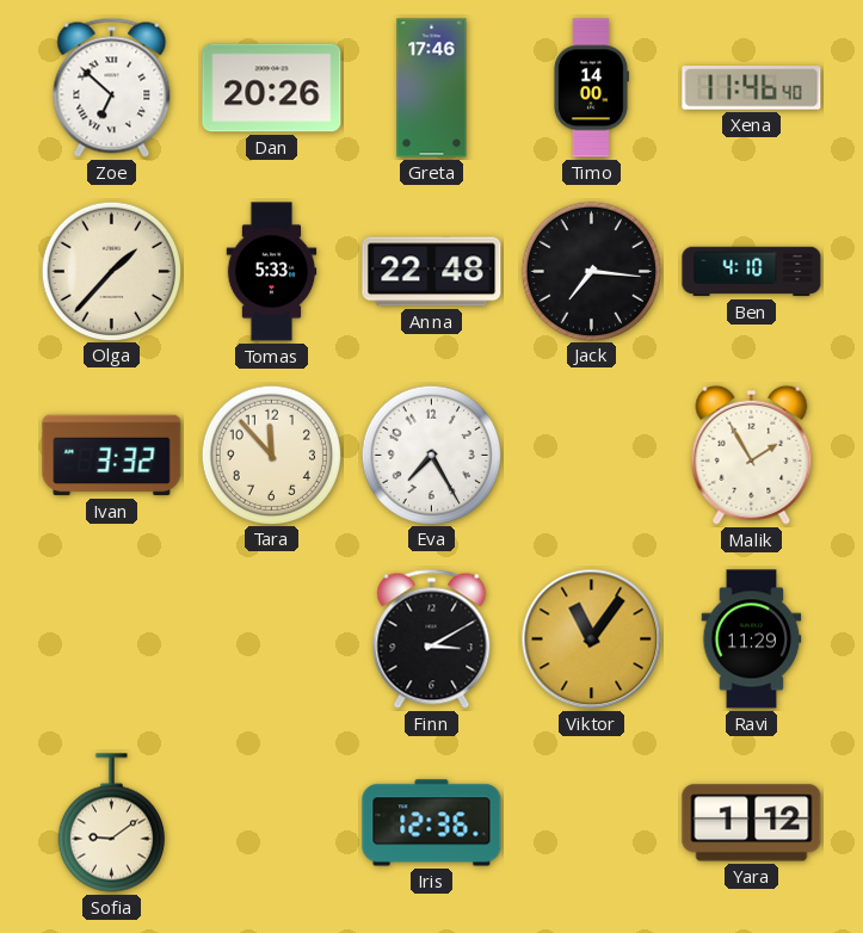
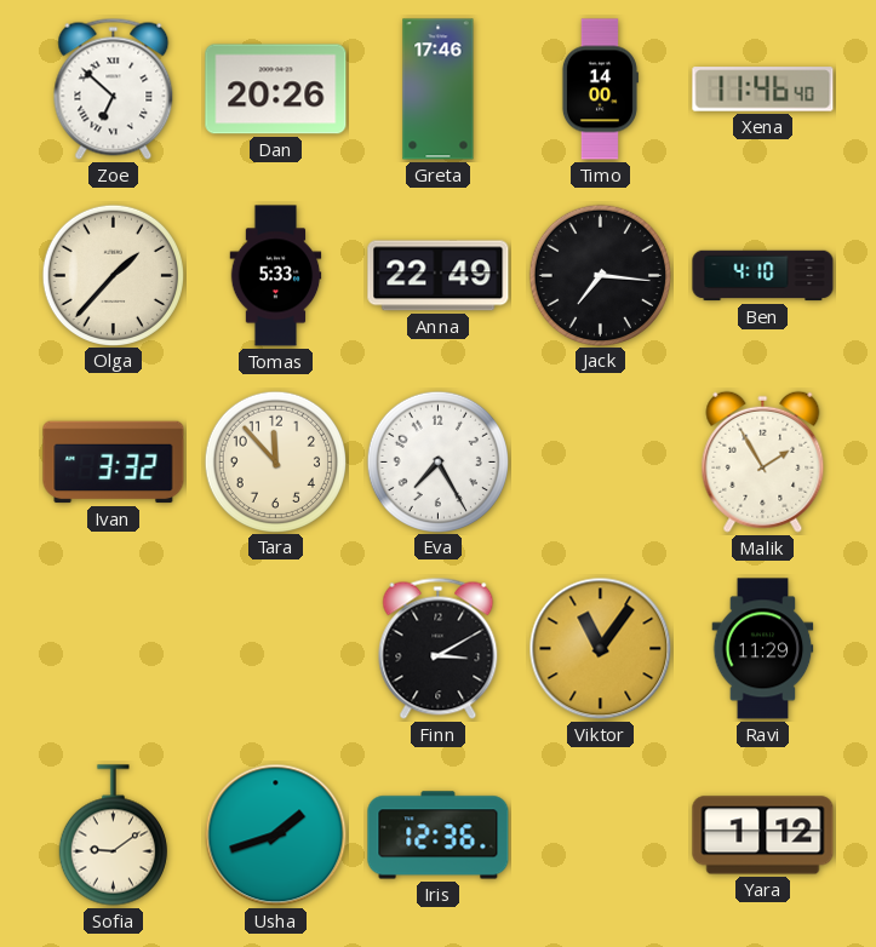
Anna: 22:48 -> 22:49
Usha: none -> 1:42
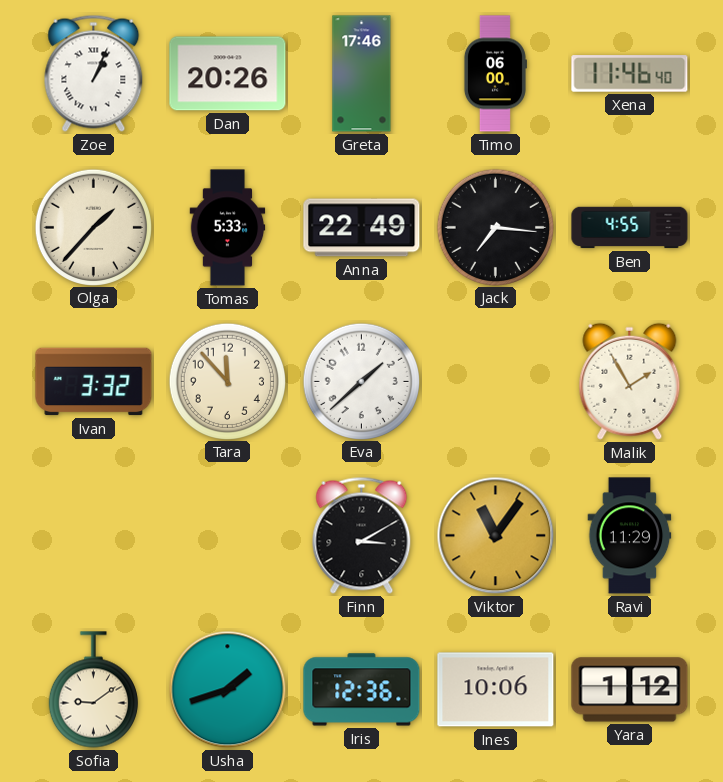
Zoe: 6:52 -> 1:04
Timo: 14:00 -> 06:00
Ben: 4:10 -> 4:55
Eva: 7:25 -> 1:38
Ines: none -> 10:06
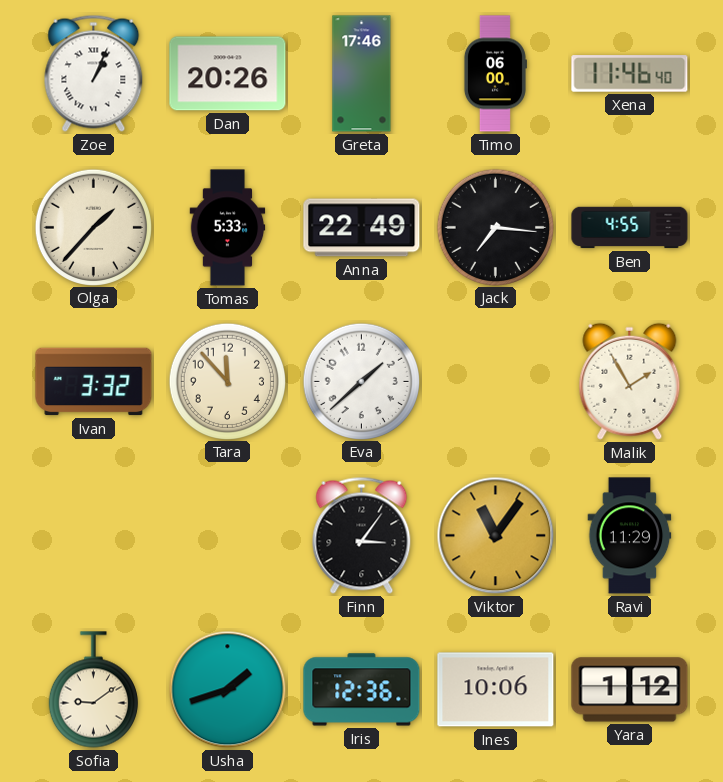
Finn: 3:10 -> 3:06
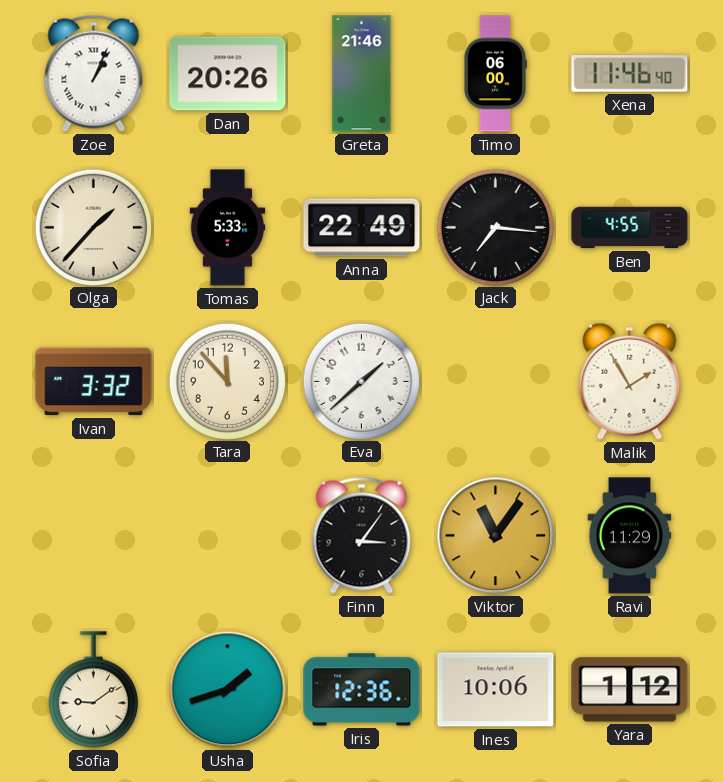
Greta: 17:46 -> 21:46
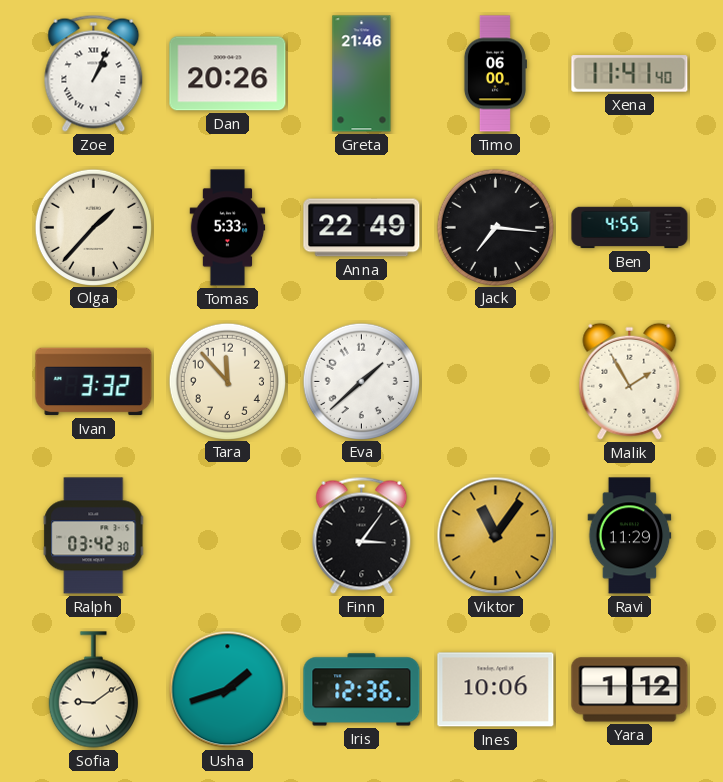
Xena: 11:46 -> 11:41
Ralph: none -> 03:42
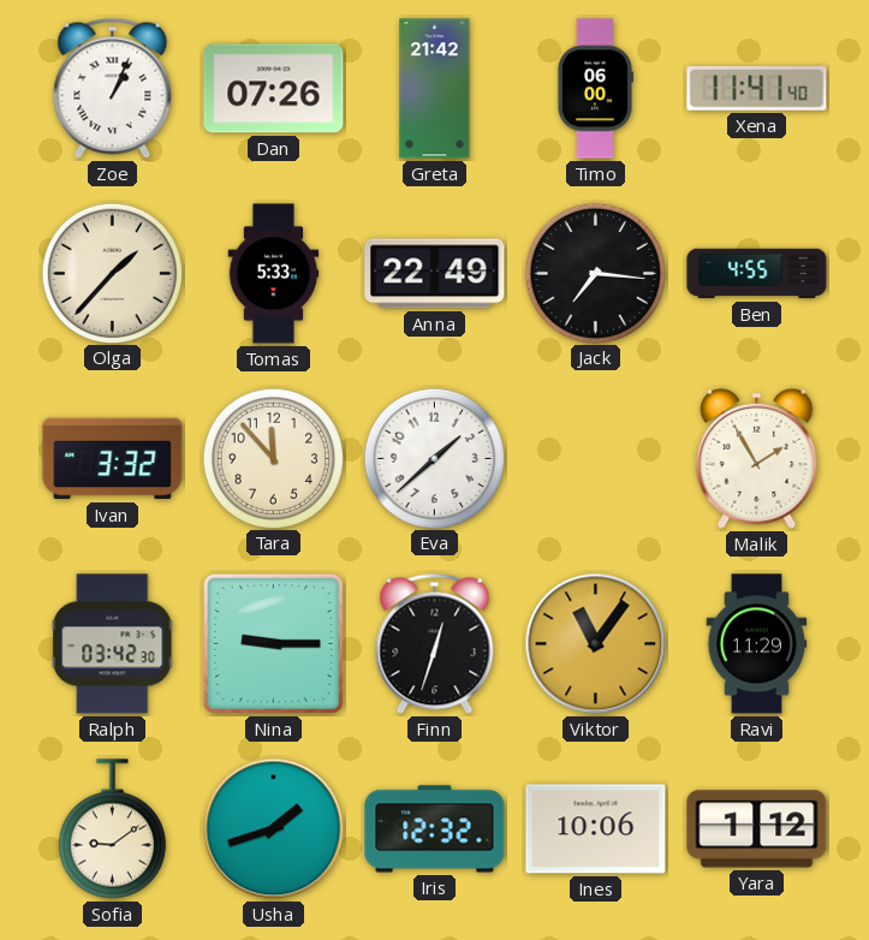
Dan: 20:26 -> 07:26
Greta: 21:46 -> 21:42
Nina: none -> 9:15
Finn: 3:06 -> 12:33
Iris: 12:36 -> 12:32
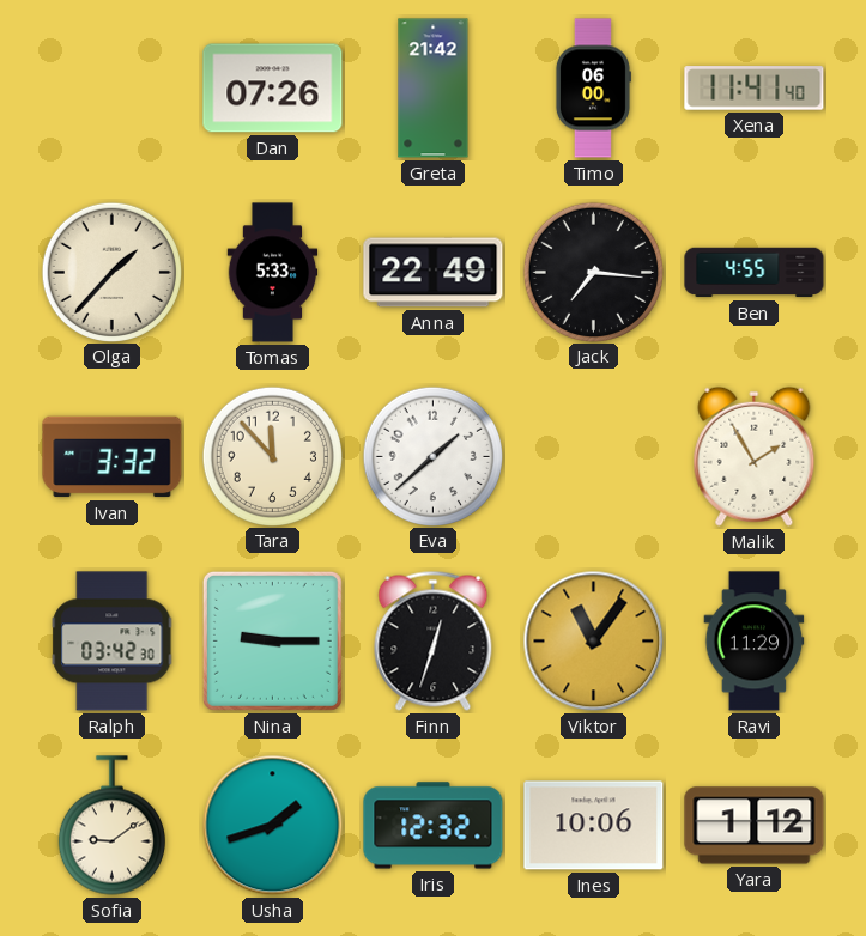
Zoe: 1:04 -> none
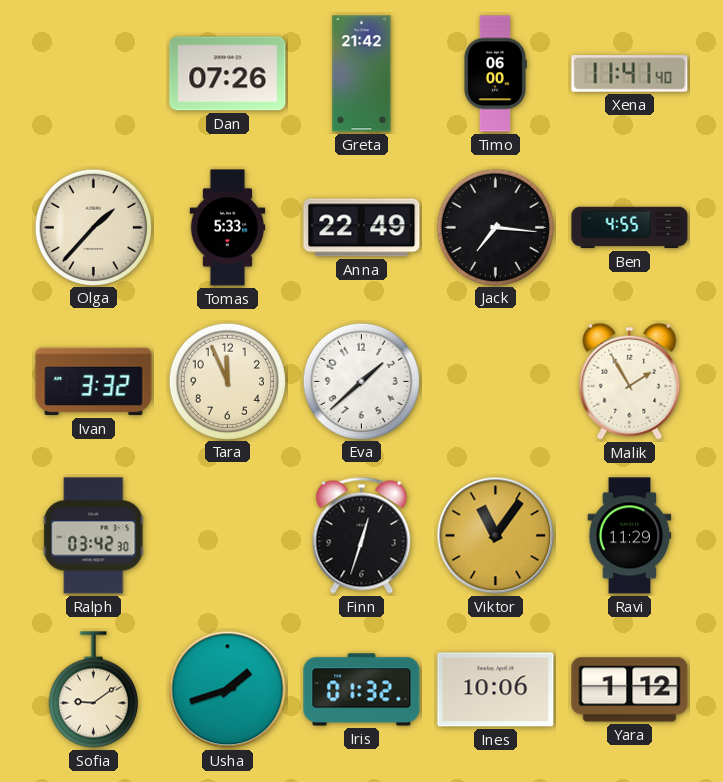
Tara: 11:53 -> 11:56
Nina: 9:15 -> none
Iris: 12:32 -> 01:32
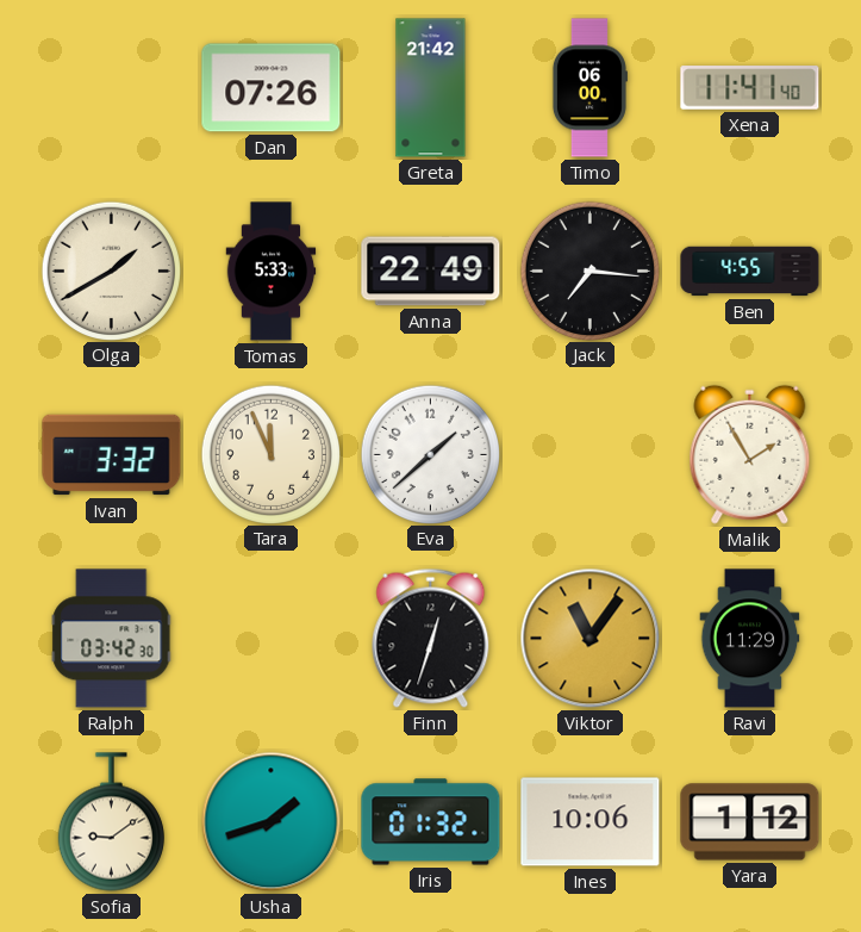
Olga: 1:37 -> 1:40
